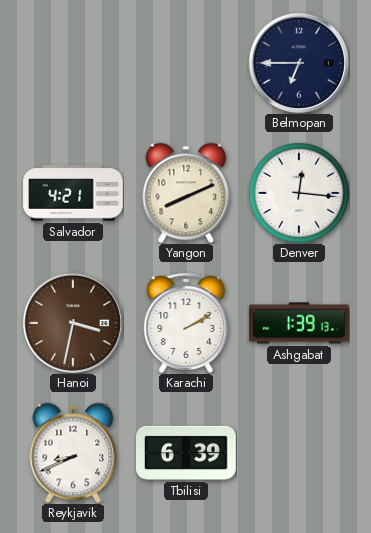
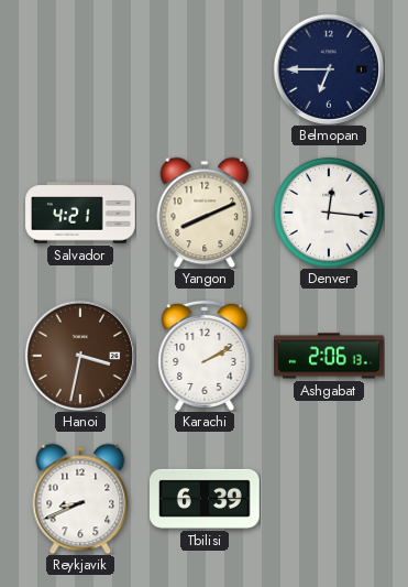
Ashgabat: 1:39 -> 2:06
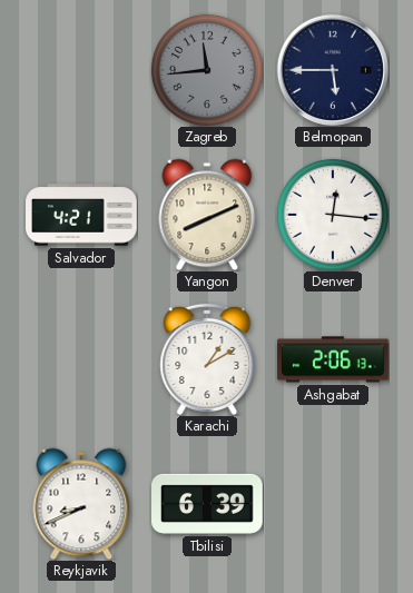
Zagreb: none -> 11:44
Belmopan: 6:45 -> 5:45
Hanoi: 3:32 -> none
Karachi: 2:10 -> 1:10
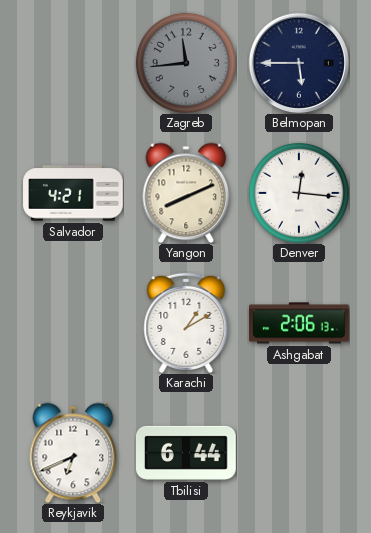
Reykjavik: 8:41 -> 6:41
Tbilisi: 6:39 -> 6:44
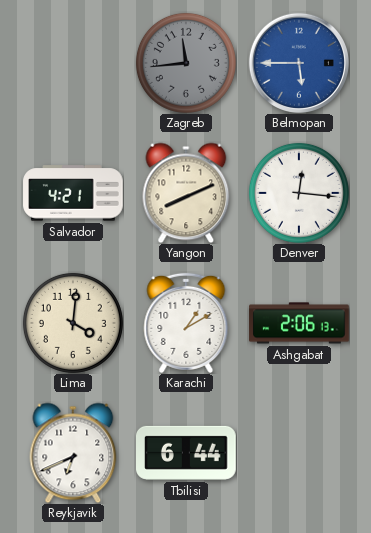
Belmopan dial: navy -> blue
Lima: none -> 4:01
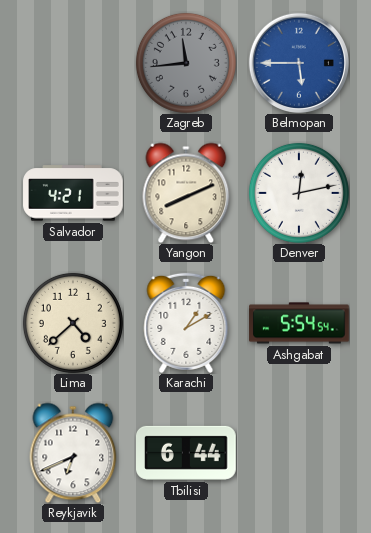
Denver: 12:16 -> 12:13
Lima: 4:01 -> 4:38
Ashgabat: 2:06 -> 5:54
